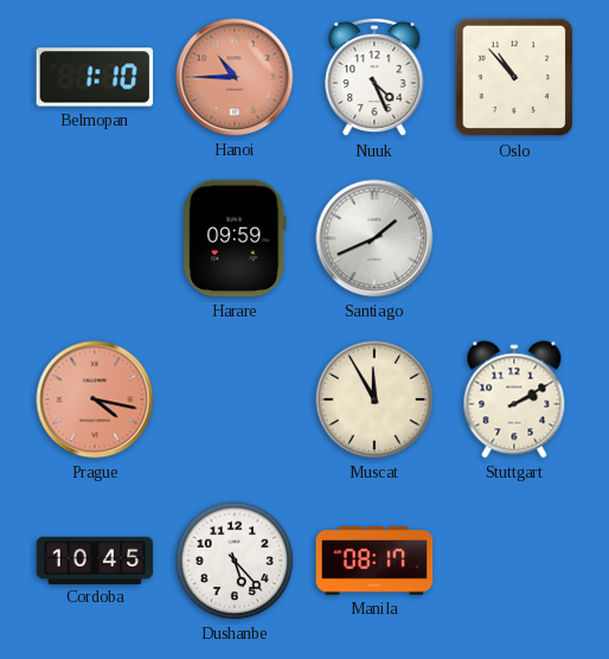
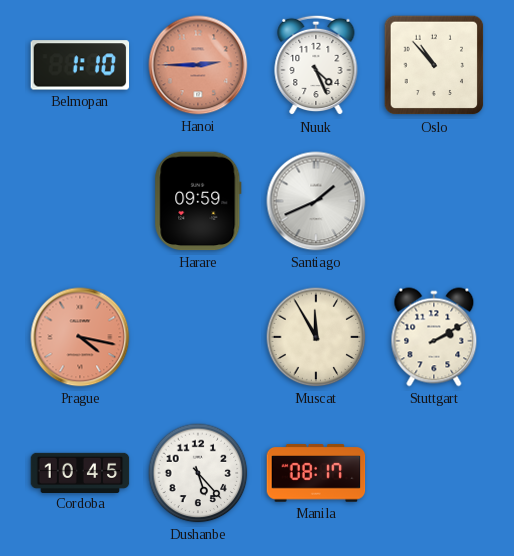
Hanoi: 10:45 -> 2:45
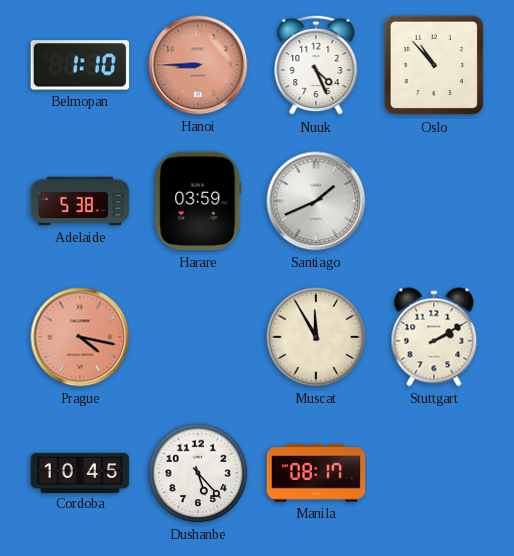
Hanoi: 2:45 -> 8:45
Adelaide: none -> 5:38
Harare: 09:59 -> 03:59
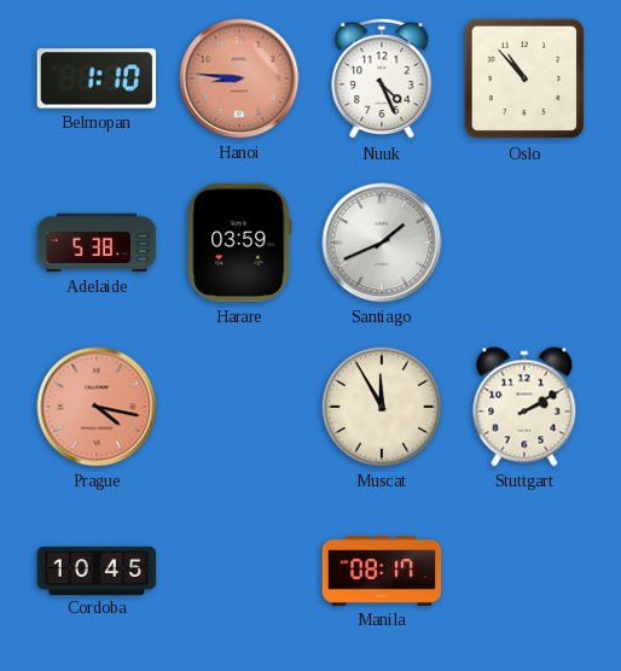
Hanoi: 8:45 -> 8:46
Dushanbe: 5:23 -> none
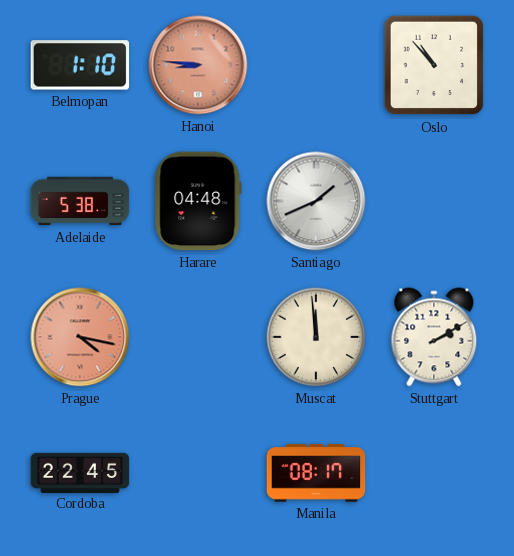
Nuuk: 4:26 -> none
Harare: 03:59 -> 04:48
Muscat: 11:55 -> 11:59
Cordoba: 10:45 -> 22:45
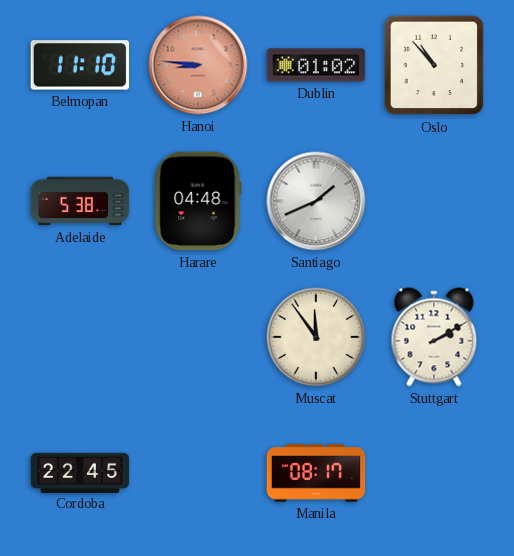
Belmopan: 1:10 -> 11:10
Dublin: none -> 01:02
Prague: 4:17 -> none
Muscat: 11:59 -> 11:54
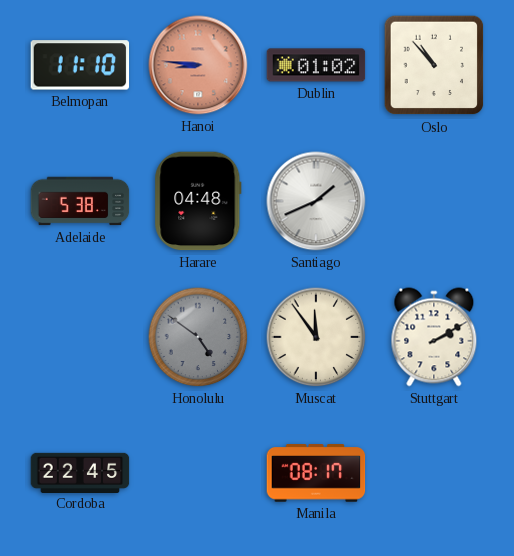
Honolulu: none -> 4:51
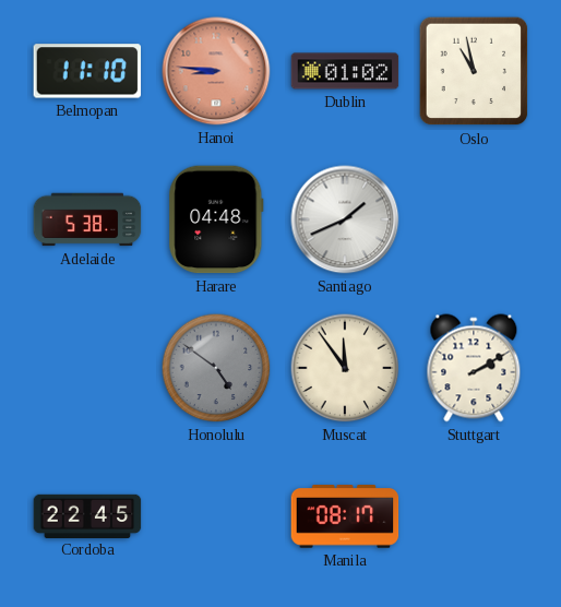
Oslo: 10:53 -> 10:58
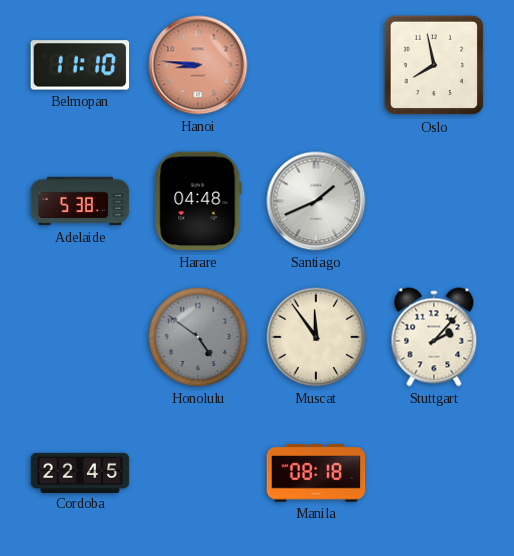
Dublin: 01:02 -> none
Oslo: 10:58 -> 7:58
Stuttgart: 2:10 -> 2:07
Manila: 08:17 -> 08:18
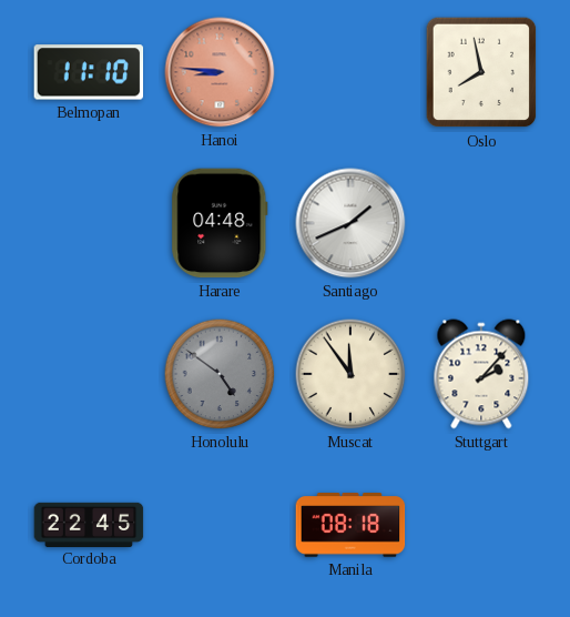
Adelaide: 5:38 -> none
